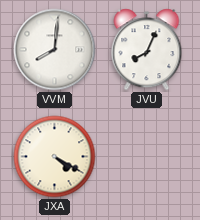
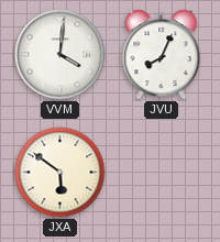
VVM: 8:01 -> 4:01
JXA: 4:20 -> 5:51
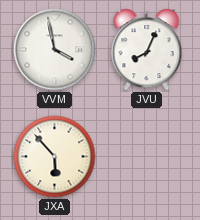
VVM: 4:01 -> 3:58
JXA: 5:51 -> 5:53
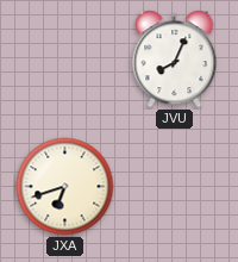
VVM: 3:58 -> none
JXA: 5:53 -> 6:42
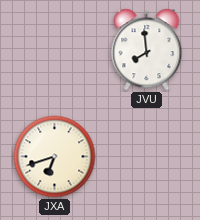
JVU: 8:04 -> 7:59
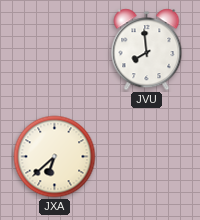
JXA: 6:42 -> 6:38
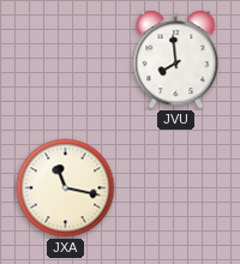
JXA: 6:38 -> 11:17
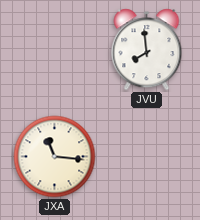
JXA: 11:17 -> 11:16
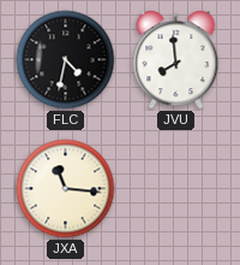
FLC: none -> 4:32
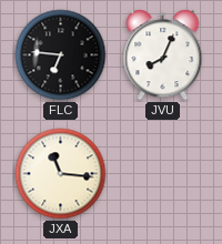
FLC: 4:32 -> 6:46
JVU: 7:59 -> 8:04
